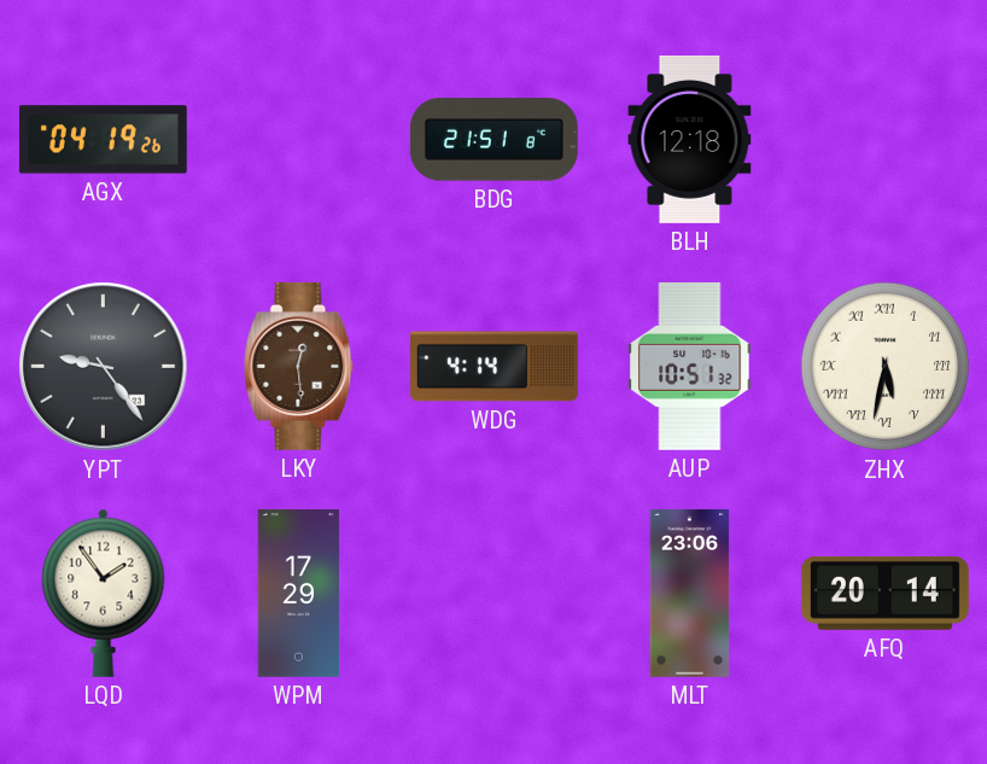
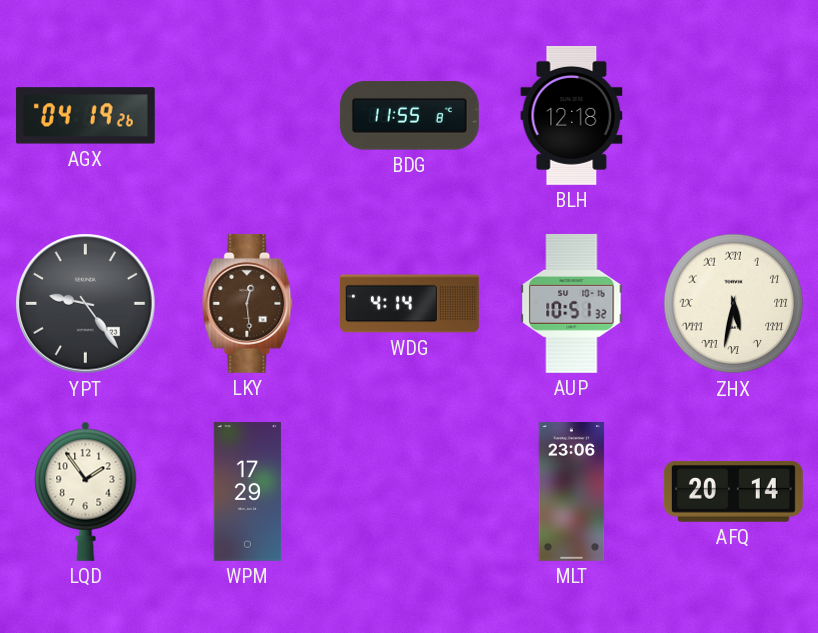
BDG: 21:51 -> 11:55
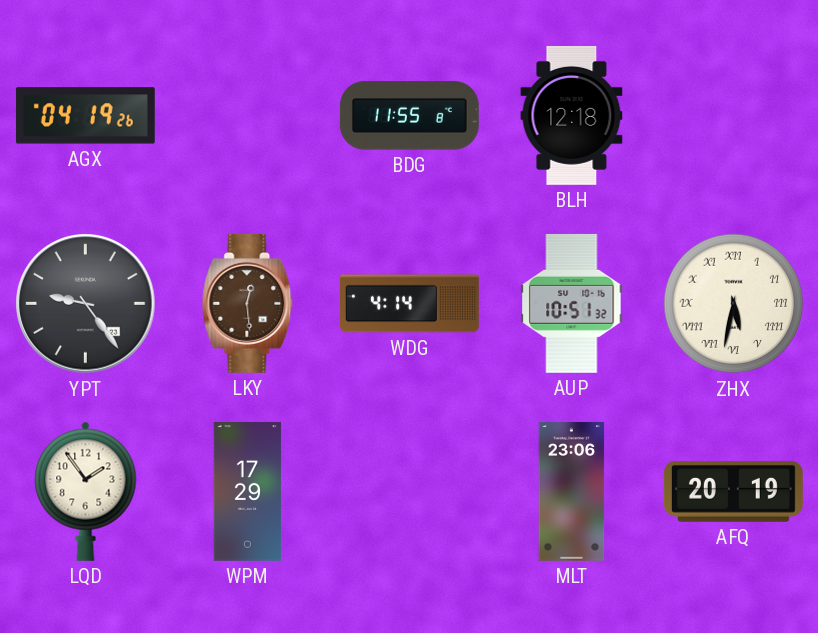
AFQ: 20:14 -> 20:19
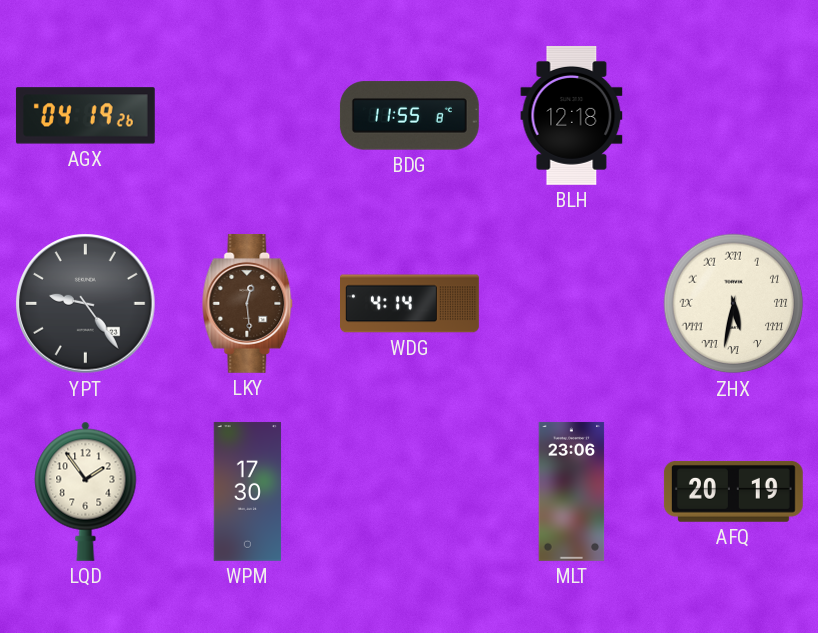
AUP: 10:51 -> none
WPM: 17:29 -> 17:30
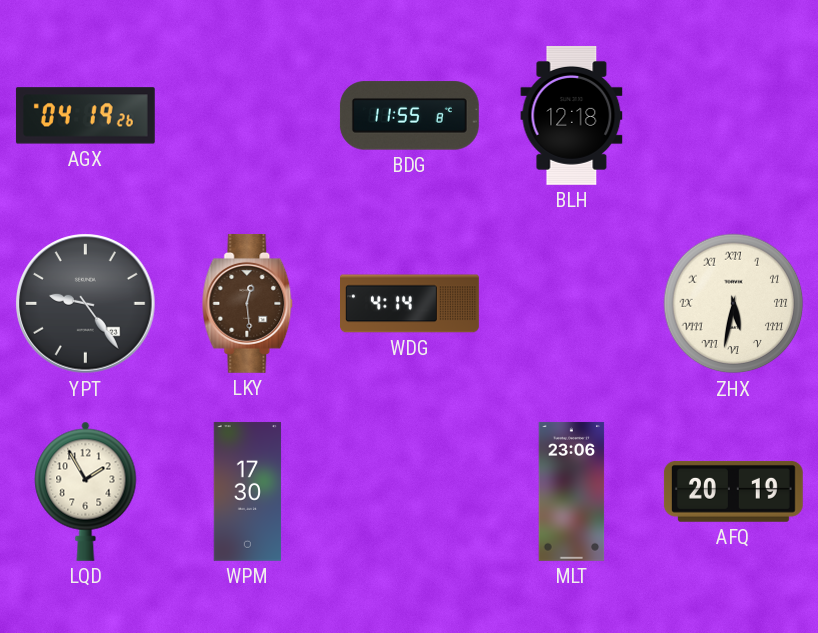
LQD: 1:54 -> 1:55
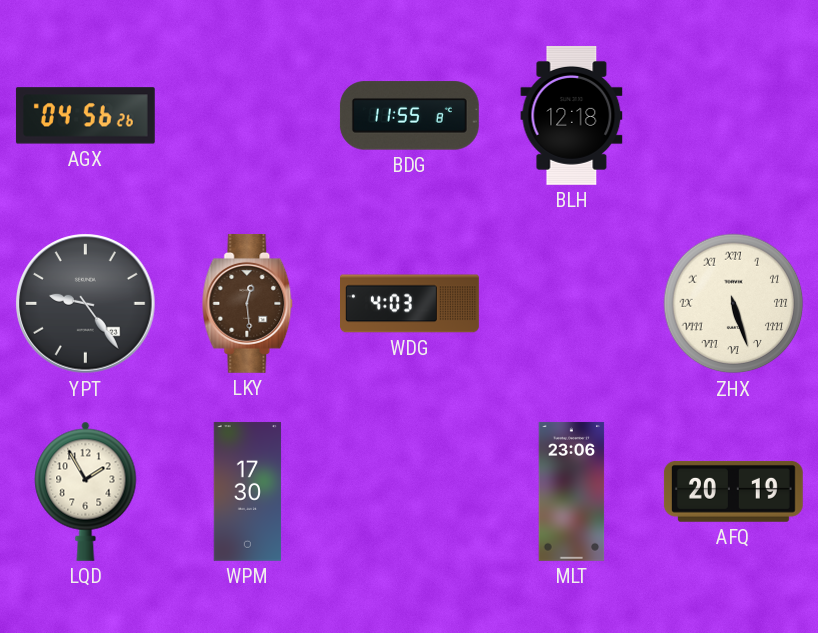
AGX: 04:19 -> 04:56
WDG: 4:14 -> 4:03
ZHX: 5:32 -> 5:27
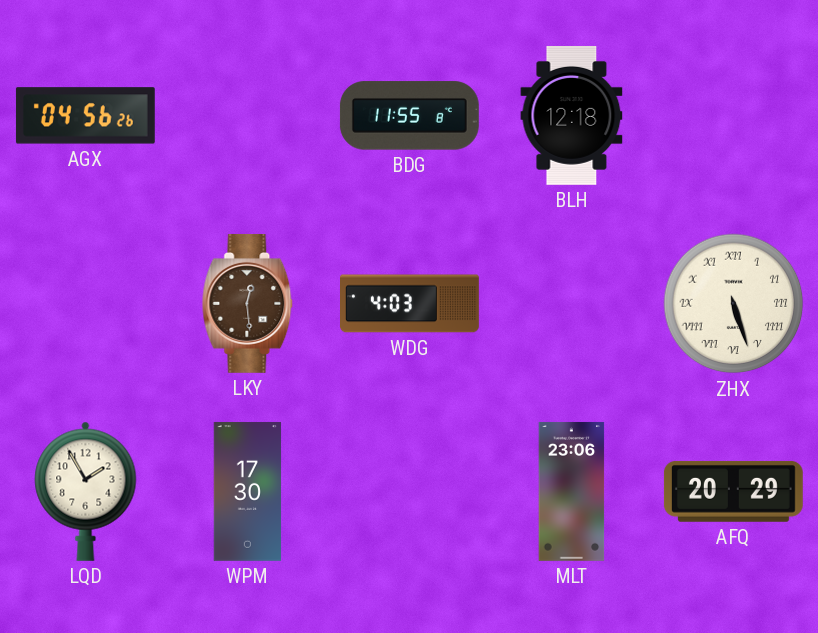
YPT: 9:24 -> none
AFQ: 20:19 -> 20:29
